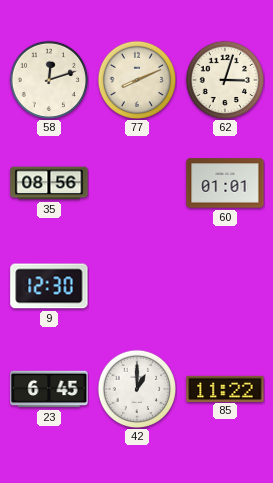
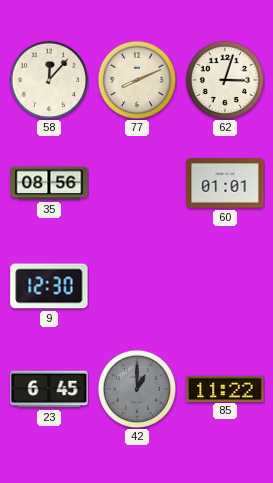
58: 12:12 -> 12:07
42 dial: white -> grey
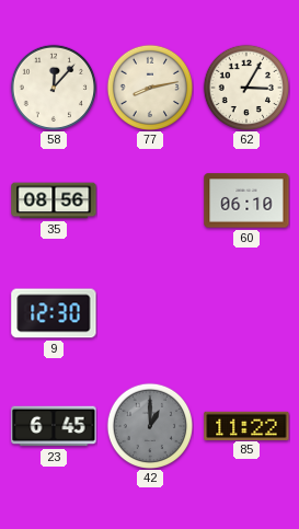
77: 8:11 -> 8:13
62: 3:03 -> 3:05
60: 01:01 -> 06:10
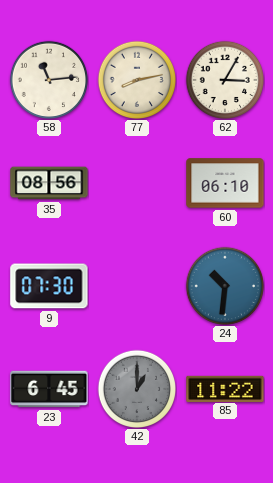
58: 12:07 -> 11:14
9: 12:30 -> 07:30
24: none -> 10:31
